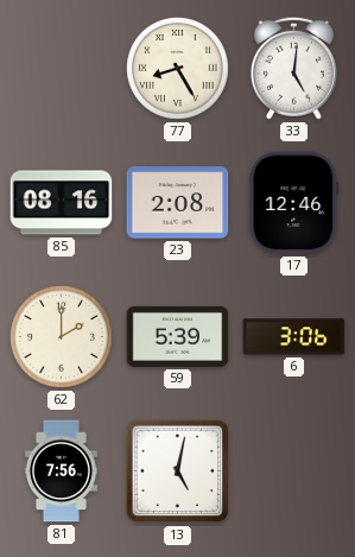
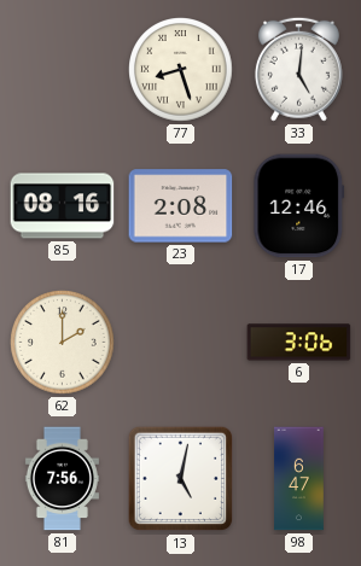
77: 8:25 -> 8:27
59: 5:39 -> none
98: none -> 6:47
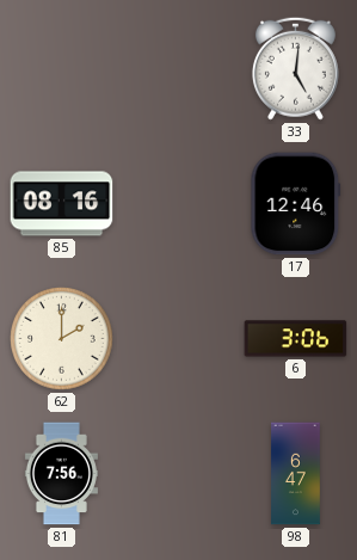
77: 8:27 -> none
23: 2:08 -> none
13: 5:02 -> none
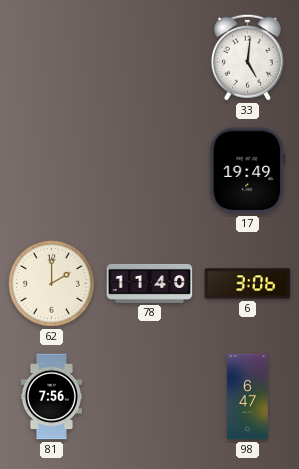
85: 08:16 -> none
17: 12:46 -> 19:49
78: none -> 11:40
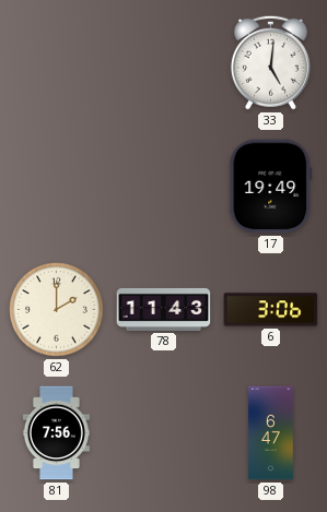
78: 11:40 -> 11:43
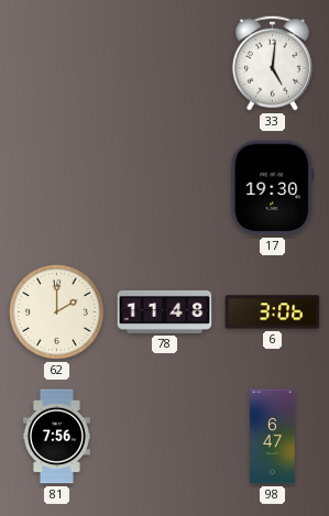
17: 19:49 -> 19:30
78: 11:43 -> 11:48
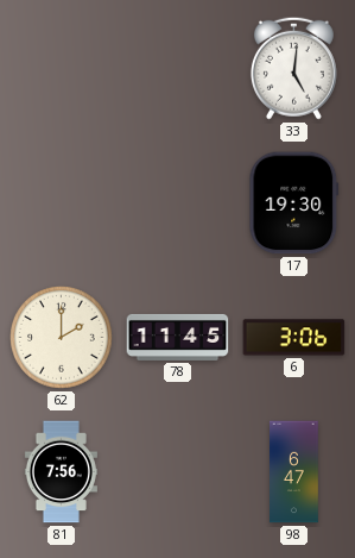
78: 11:48 -> 11:45
